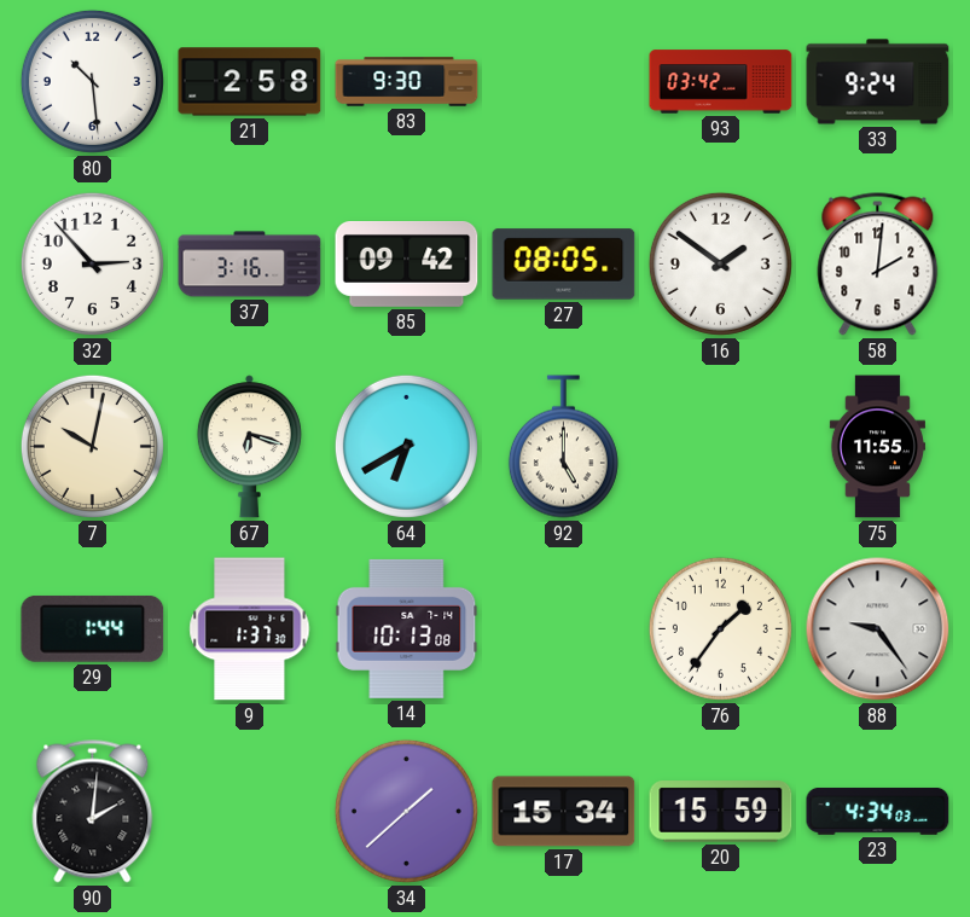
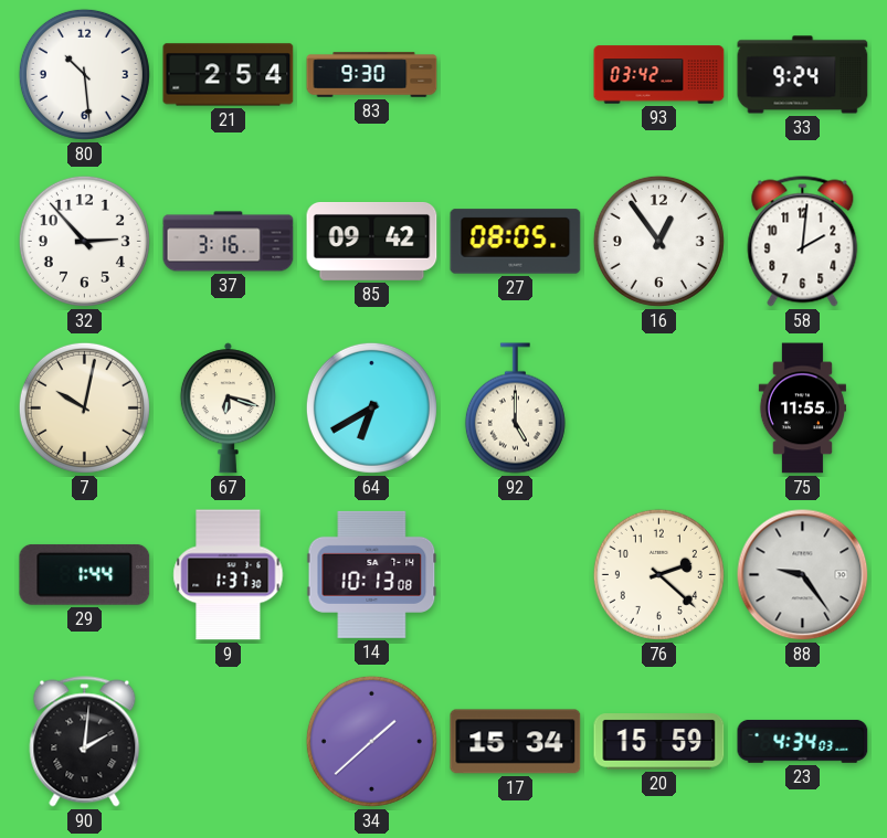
21: 2:58 -> 2:54
16: 1:51 -> 12:54
76: 1:36 -> 2:22
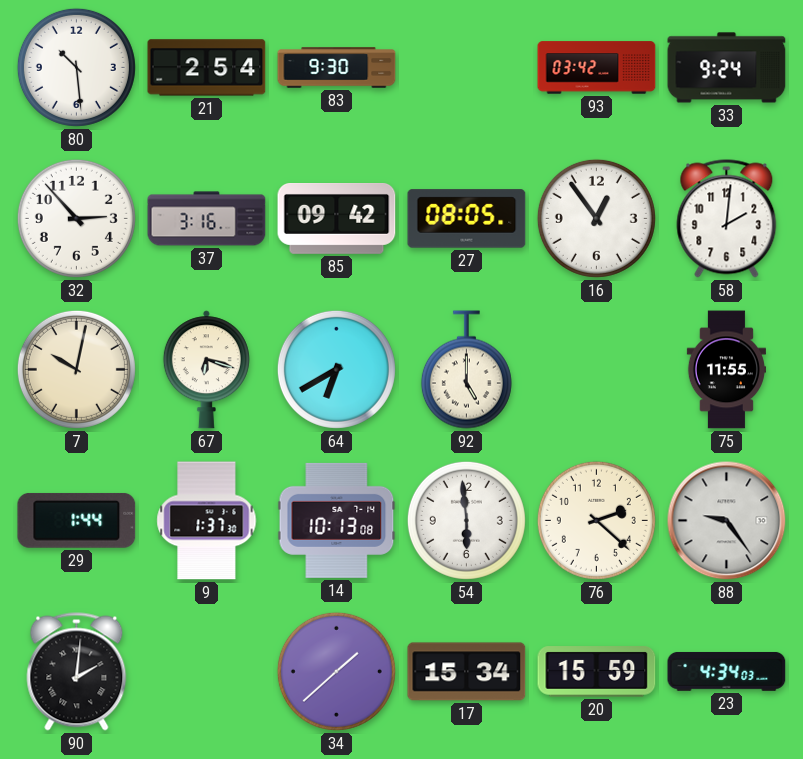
54: none -> 5:59
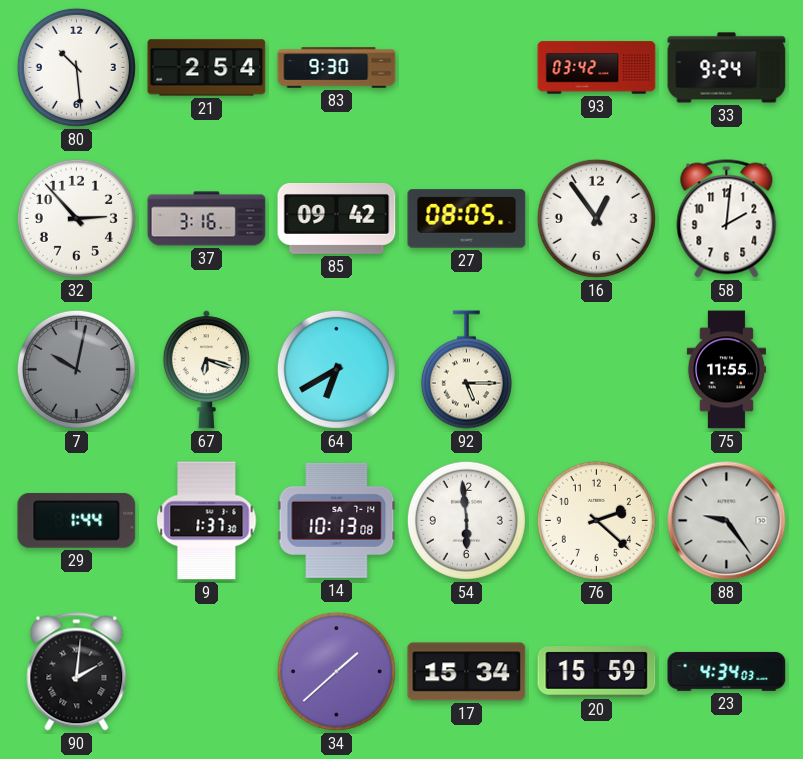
7 dial: cream -> grey
92: 5:00 -> 5:15
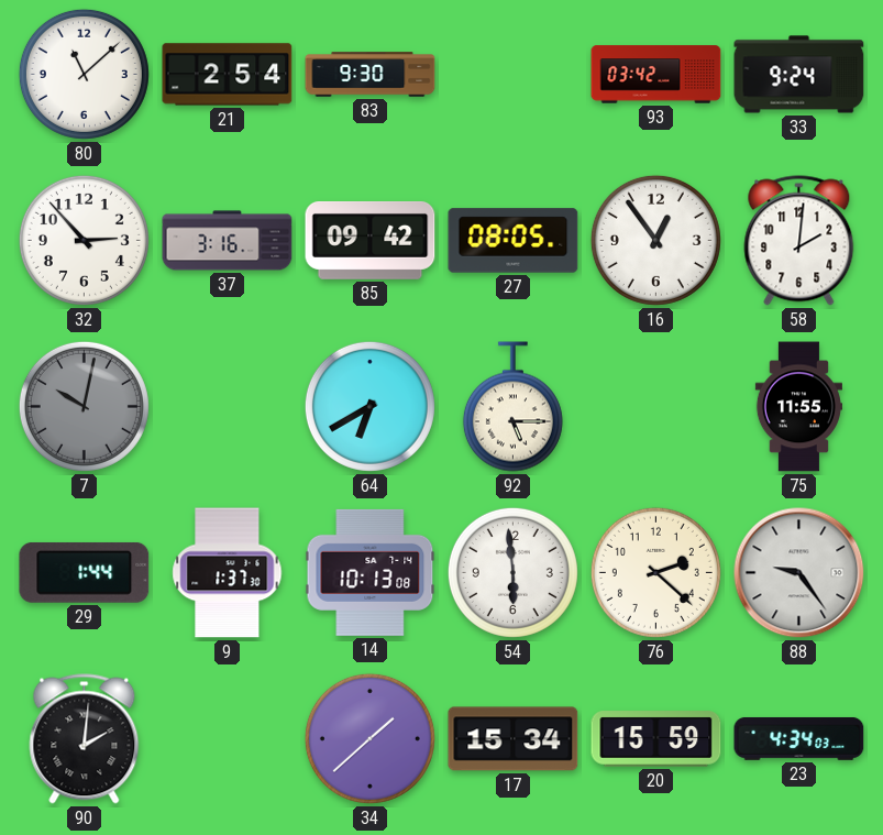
80: 10:29 -> 11:08
67: 6:18 -> none
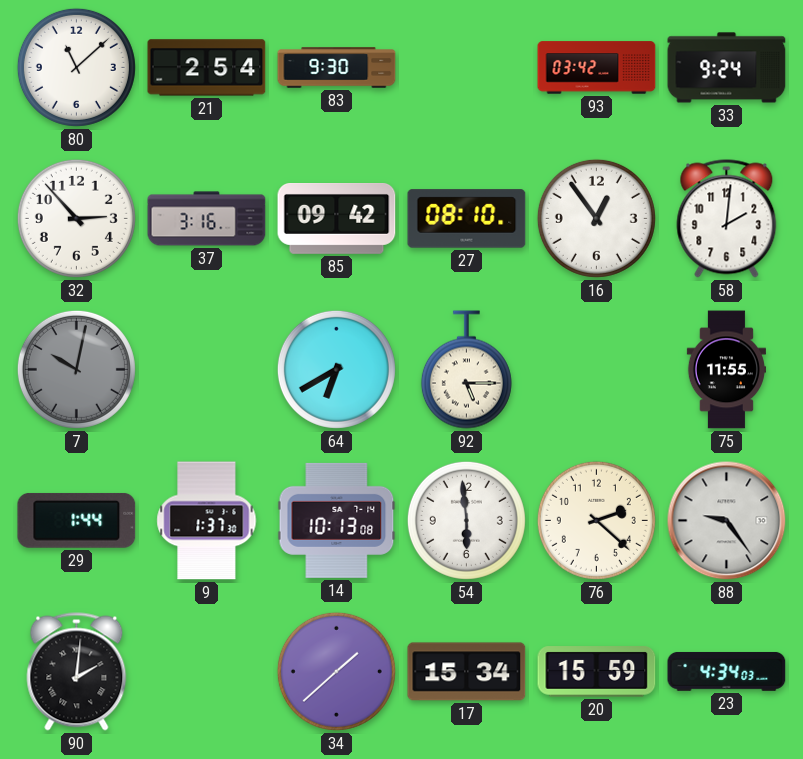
27: 08:05 -> 08:10
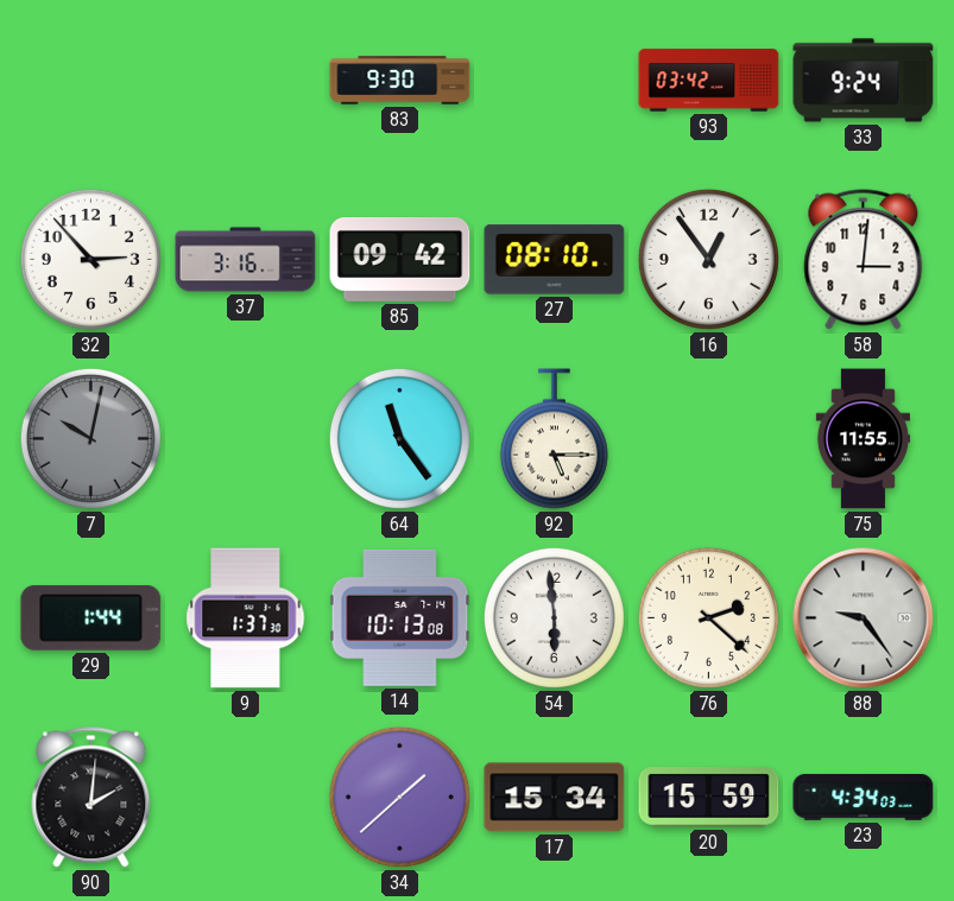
80: 11:08 -> none
21: 2:54 -> none
58: 2:01 -> 3:01
64: 6:40 -> 11:24
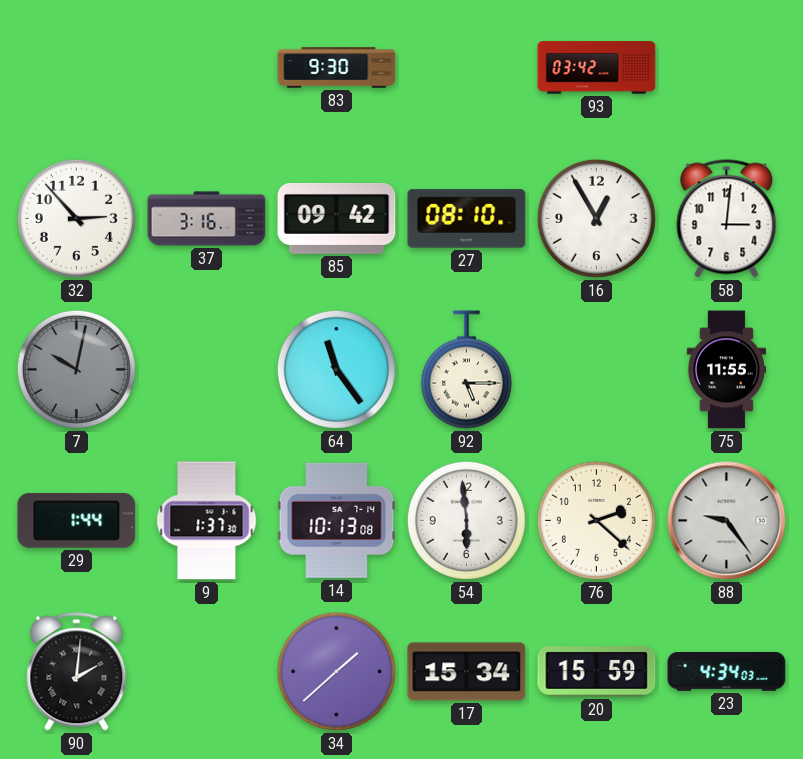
33: 9:24 -> none
16: 12:54 -> 12:55
